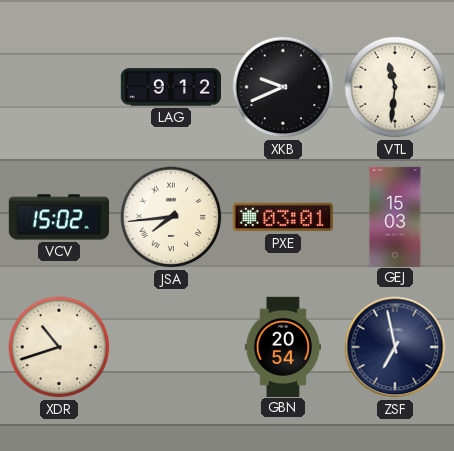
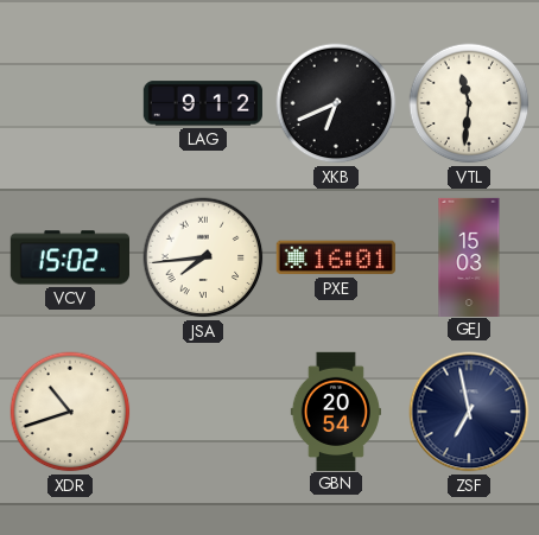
XKB: 9:41 -> 6:41
PXE: 03:01 -> 16:01
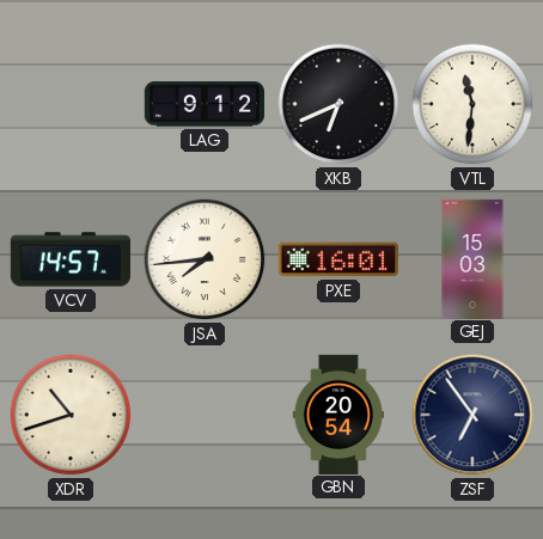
VCV: 15:02 -> 14:57
ZSF: 6:58 -> 6:54
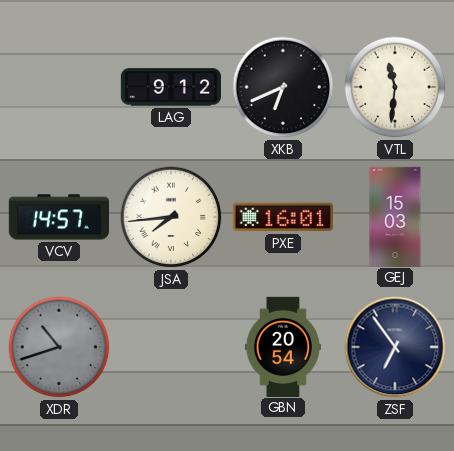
XDR dial: cream -> grey
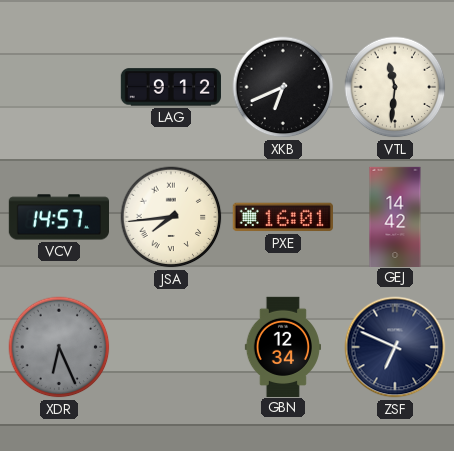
GEJ: 15:03 -> 14:42
XDR: 10:42 -> 6:26
GBN: 20:54 -> 12:34
ZSF: 6:54 -> 6:49
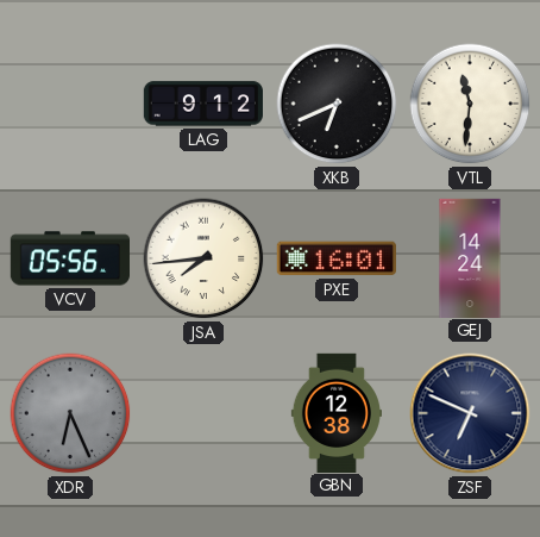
VCV: 14:57 -> 05:56
GEJ: 14:42 -> 14:24
GBN: 12:34 -> 12:38
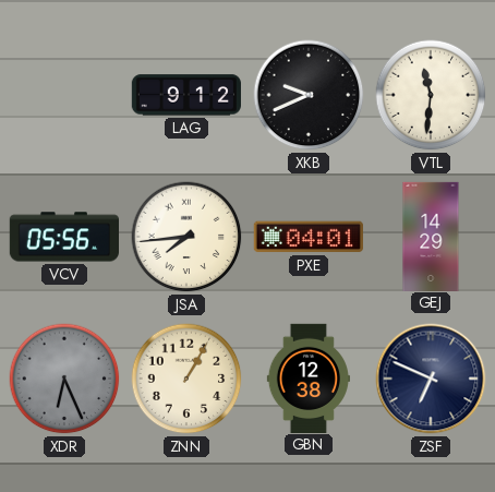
XKB: 6:41 -> 9:41
PXE: 16:01 -> 04:01
GEJ: 14:24 -> 14:29
ZNN: none -> 1:05
